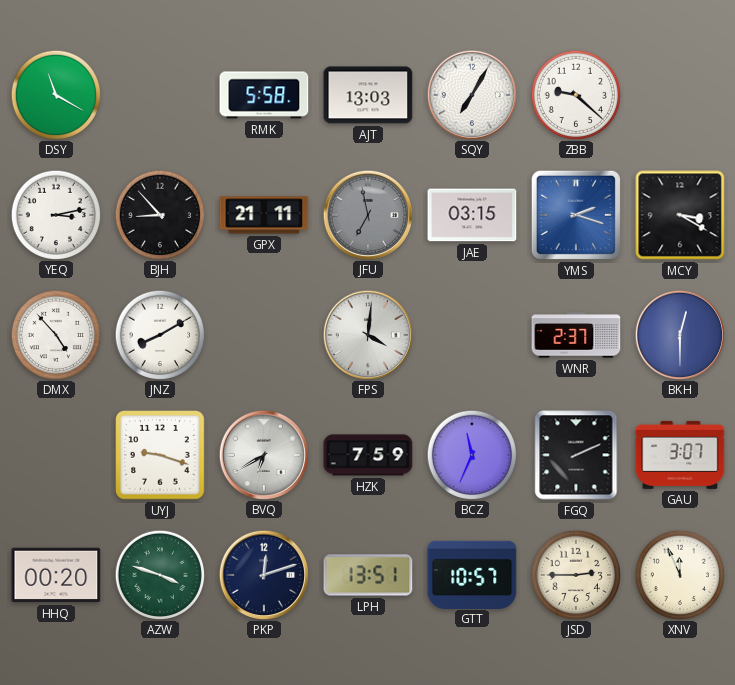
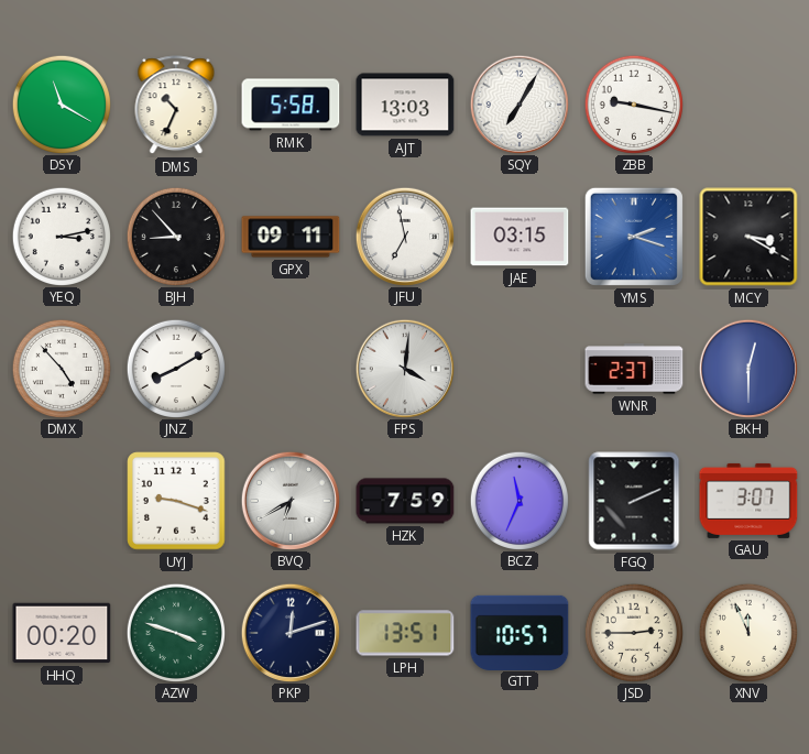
DMS: none -> 10:34
ZBB: 9:22 -> 9:17
GPX: 21:11 -> 09:11
JFU dial: grey -> white
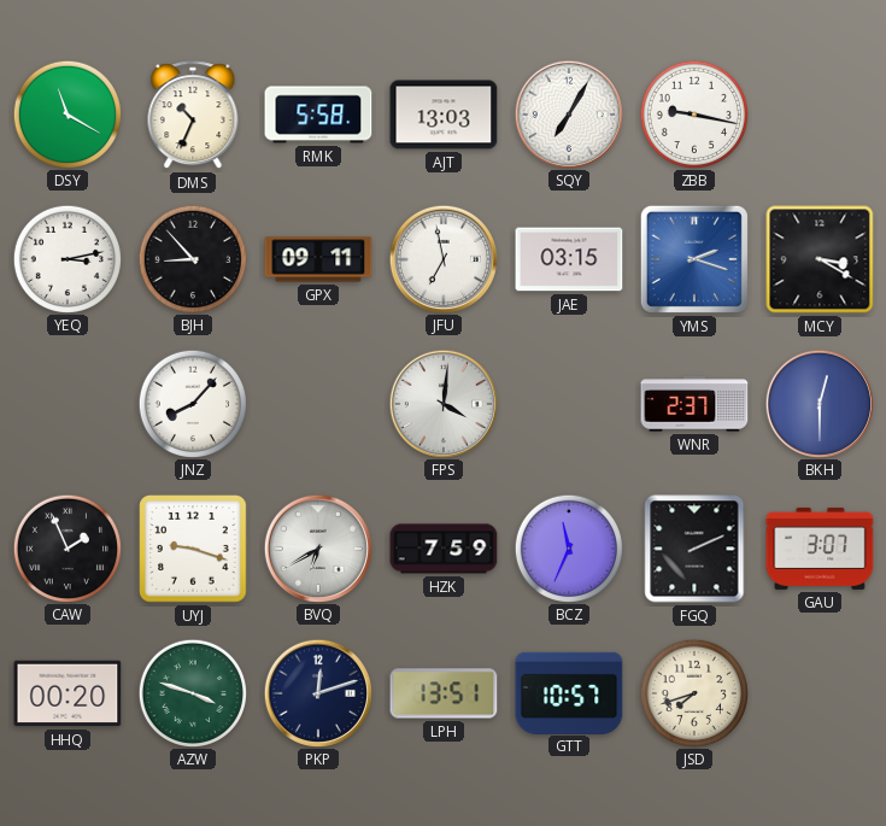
DMX: 4:53 -> none
JNZ: 8:10 -> 8:07
CAW: none -> 1:56
JSD: 2:45 -> 7:42
XNV: 11:56 -> none
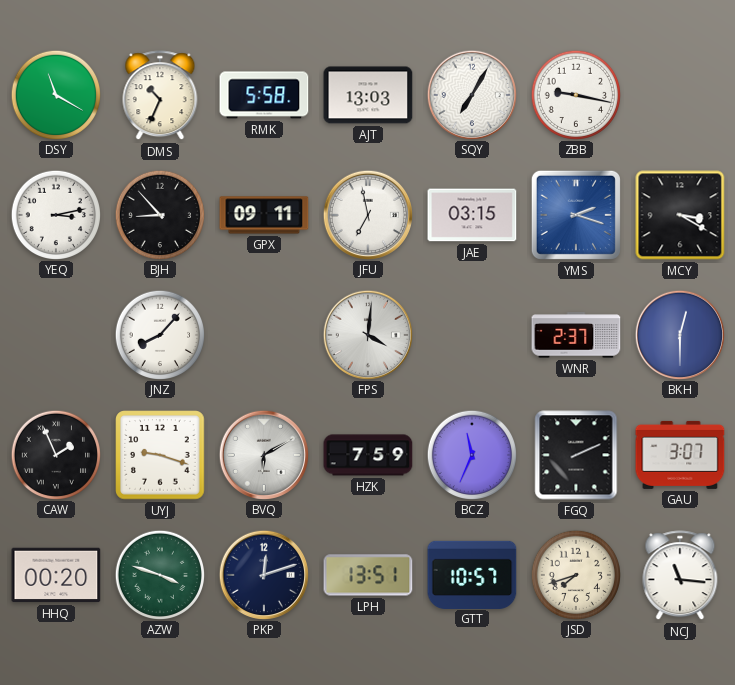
BVQ: 6:40 -> 6:10
NCJ: none -> 11:16
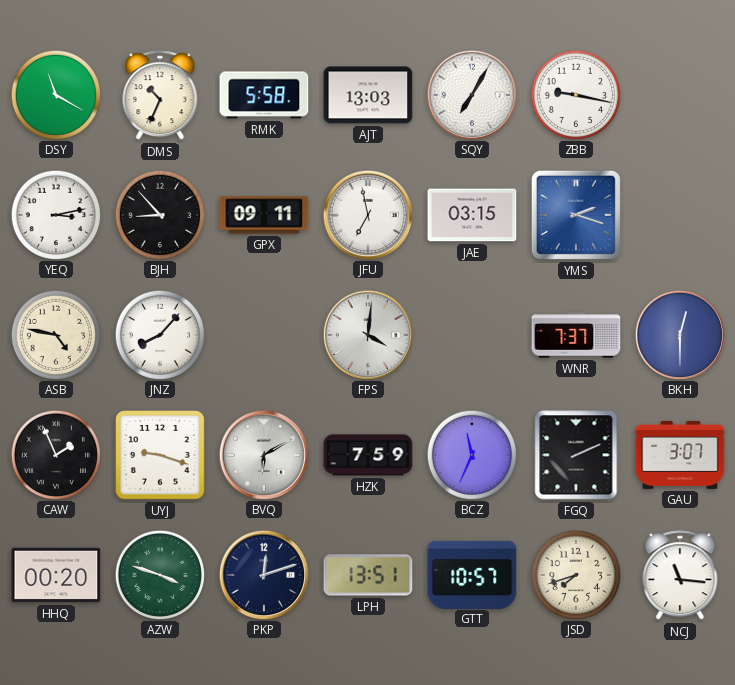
MCY: 3:20 -> none
ASB: none -> 4:47
WNR: 2:37 -> 7:37
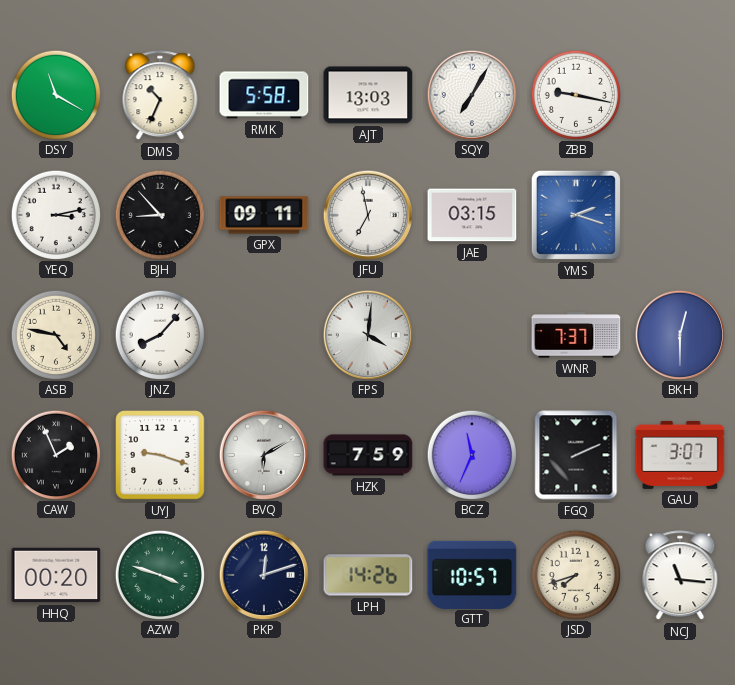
LPH: 13:51 -> 14:26
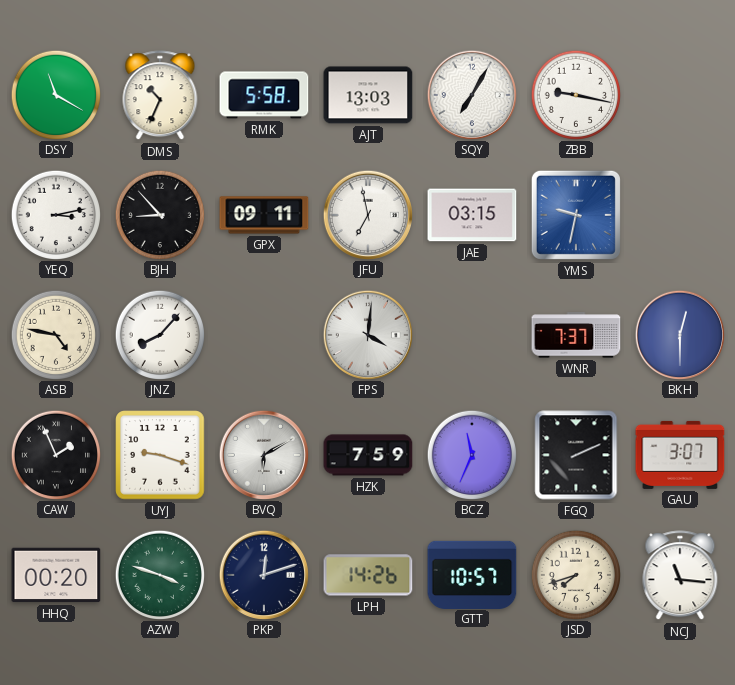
YMS: 2:18 -> 9:32
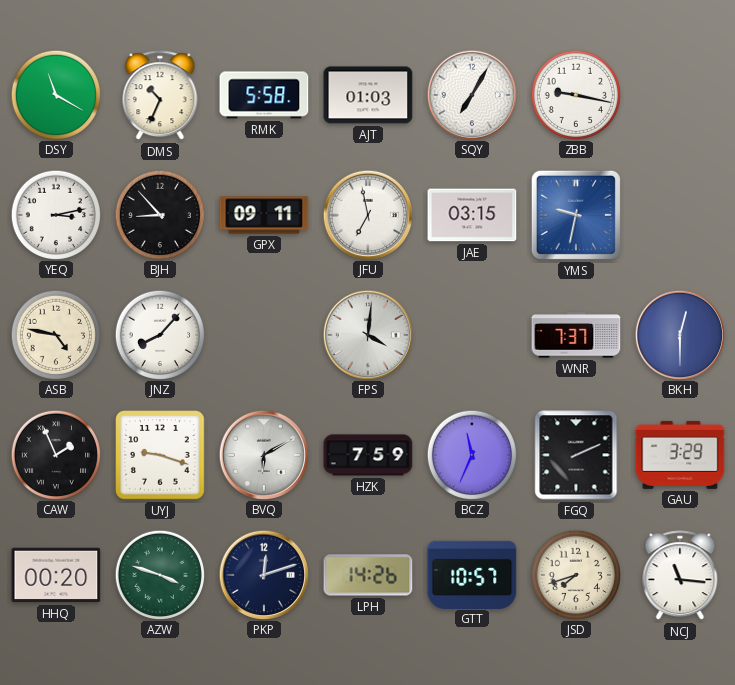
AJT: 13:03 -> 01:03
GAU: 3:07 -> 3:29
